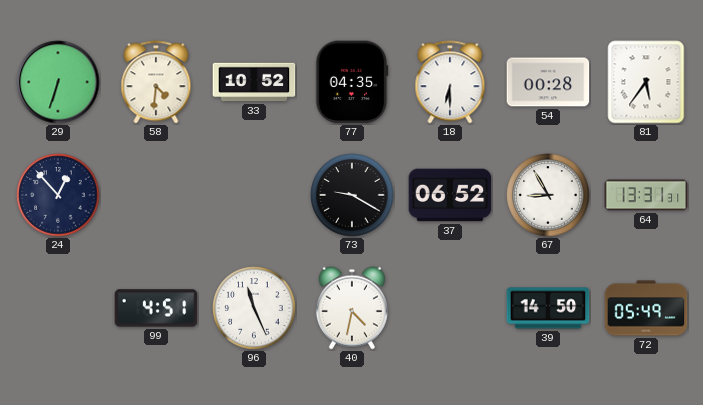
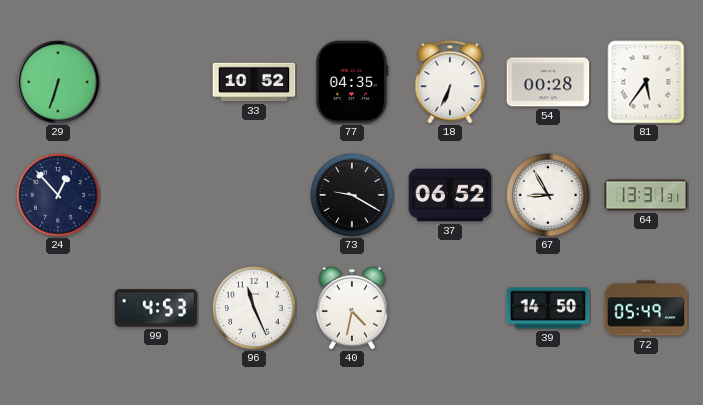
58: 4:31 -> none
18: 6:30 -> 6:34
99: 4:51 -> 4:53
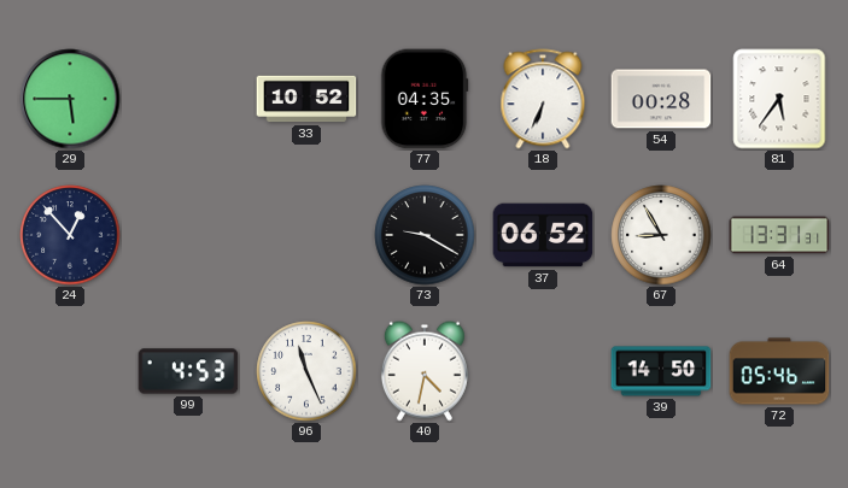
29: 6:33 -> 5:45
72: 05:49 -> 05:46
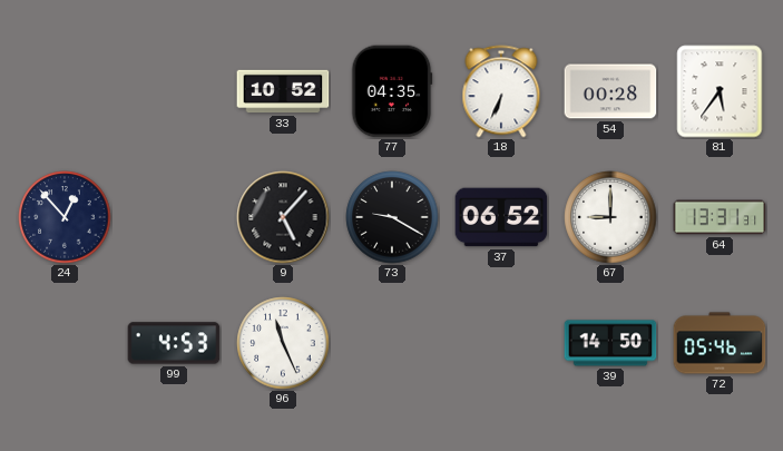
29: 5:45 -> none
9: none -> 5:07
67: 8:55 -> 9:00
40: 4:32 -> none
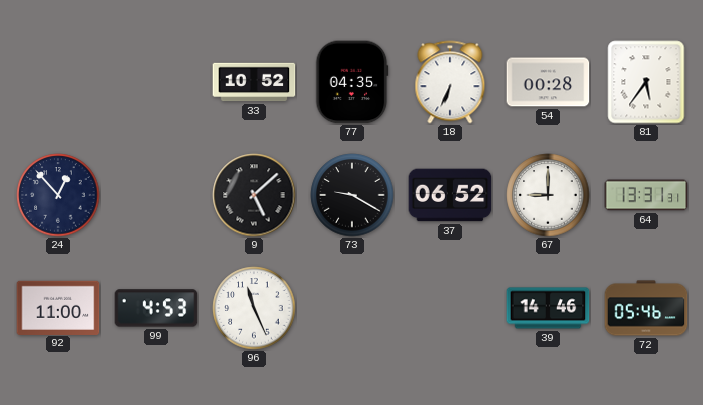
9: 5:07 -> 5:08
92: none -> 11:00
39: 14:50 -> 14:46
